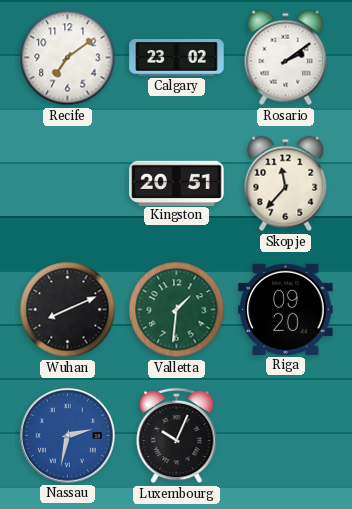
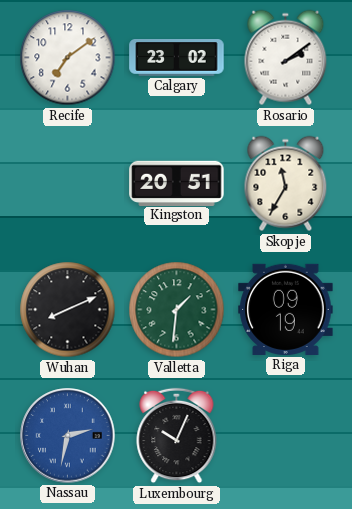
Skopje: 11:37 -> 11:35
Riga: 09:20 -> 09:19
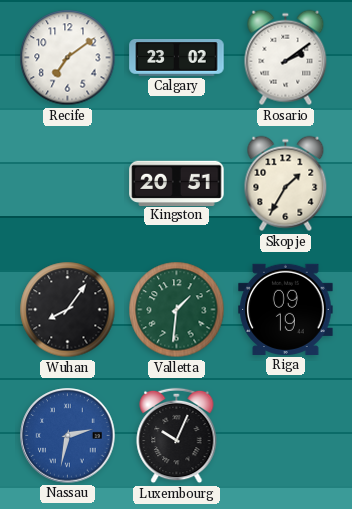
Skopje: 11:35 -> 1:35
Wuhan: 8:11 -> 8:06
